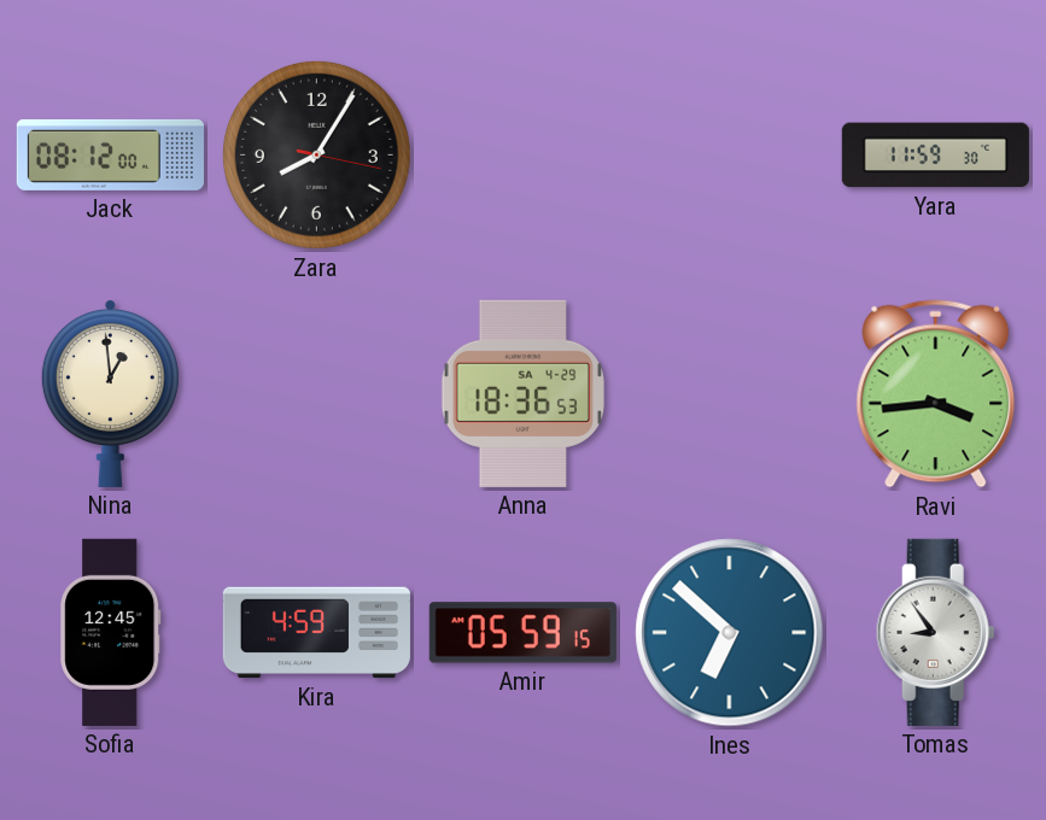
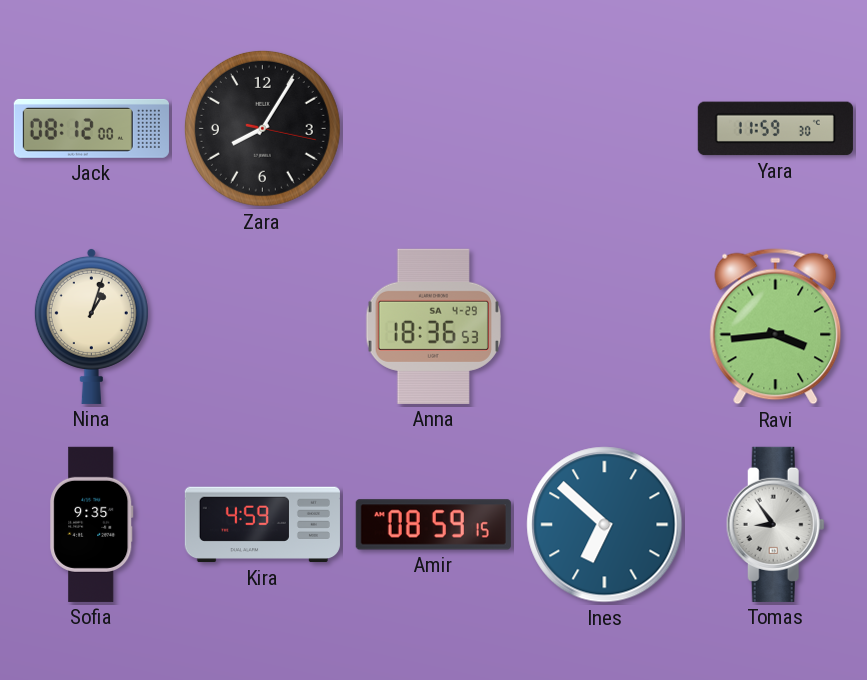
Nina: 12:59 -> 1:03
Sofia: 12:45 -> 9:35
Amir: 05:59 -> 08:59
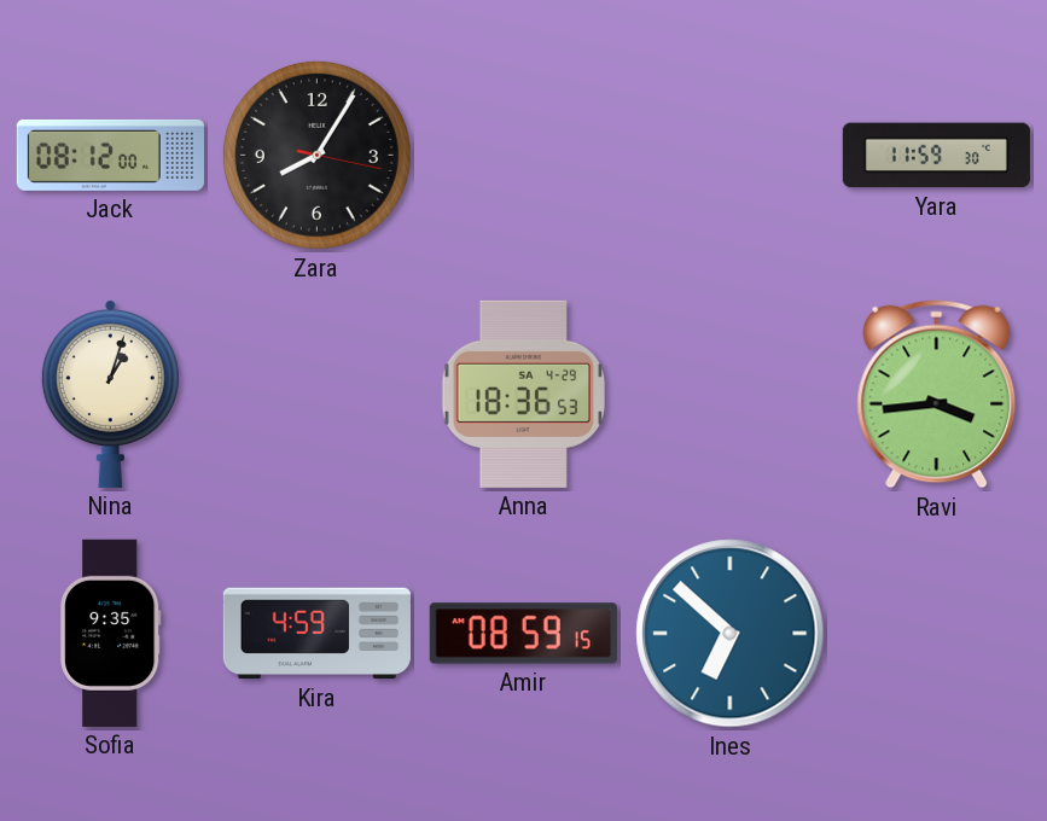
Tomas: 8:54 -> none
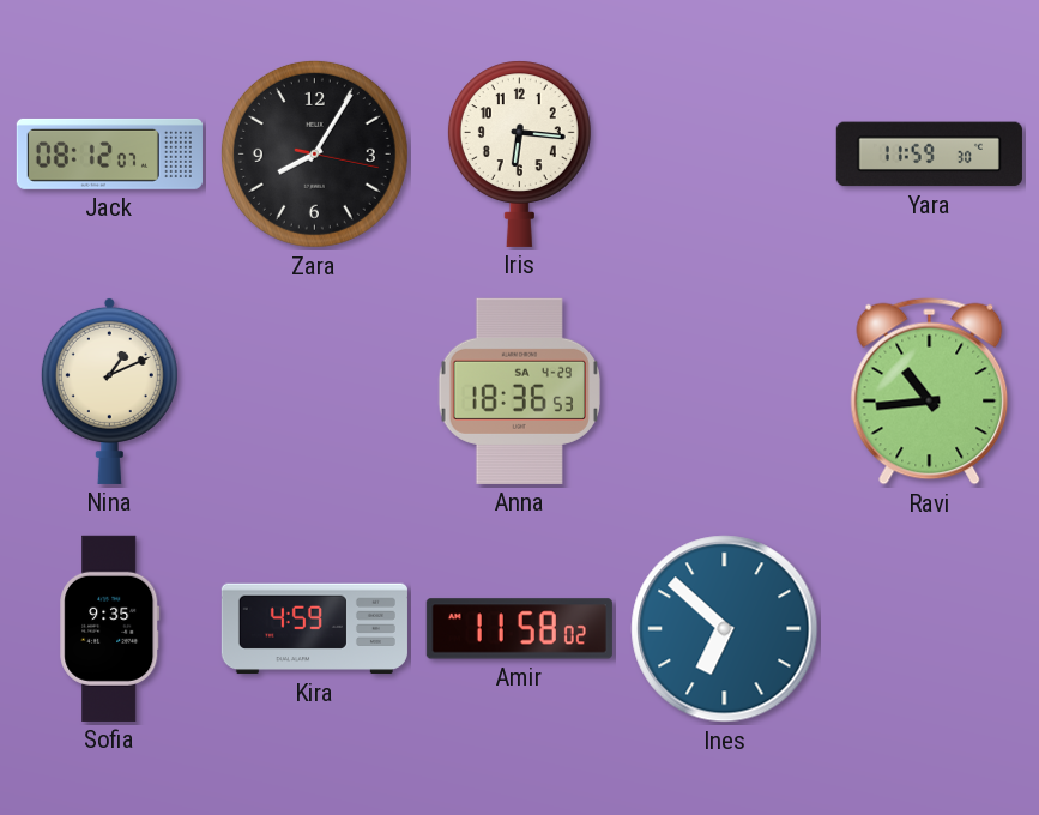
Jack: 08:12:00 -> 08:12:07
Iris: none -> 6:16
Nina: 1:03 -> 1:11
Ravi: 3:44 -> 10:44
Amir: 08:59 -> 11:58
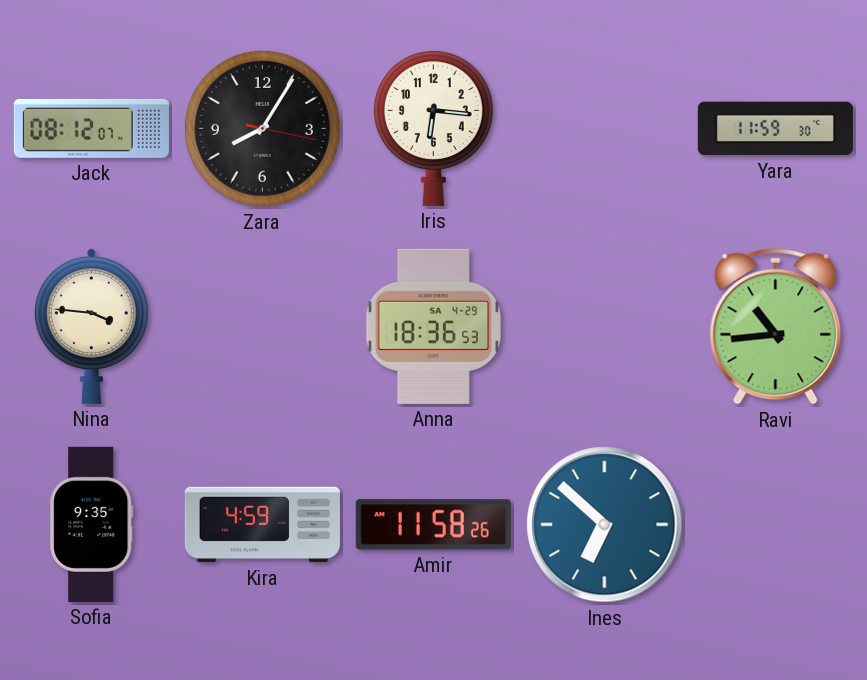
Nina: 1:11 -> 3:46
Amir: 11:58:02 -> 11:58:26
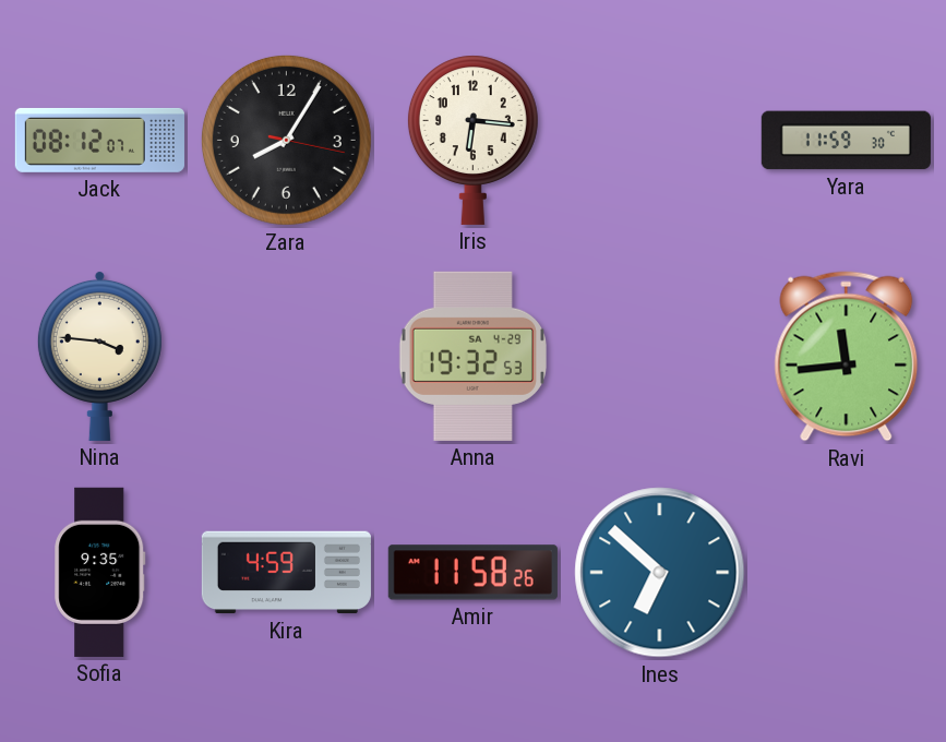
Anna: 18:36 -> 19:32
Ravi: 10:44 -> 11:44
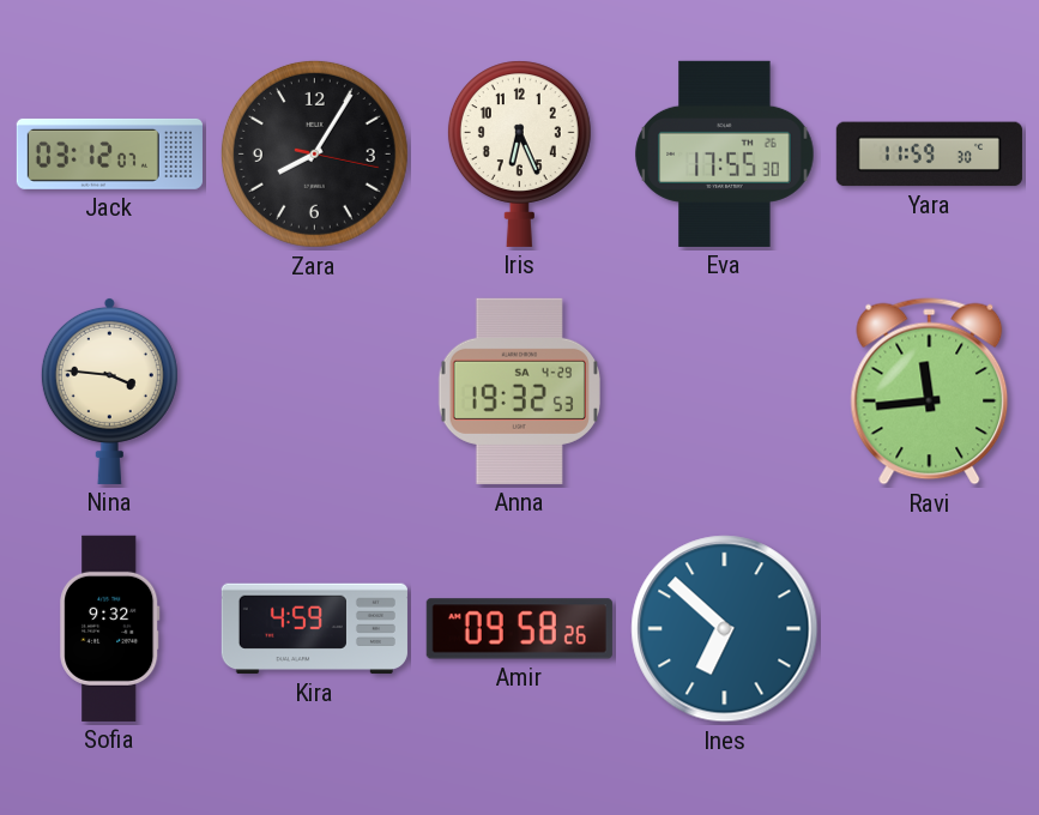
Jack: 08:12 -> 03:12
Iris: 6:16 -> 6:26
Eva: none -> 17:55
Sofia: 9:35 -> 9:32
Amir: 11:58 -> 09:58
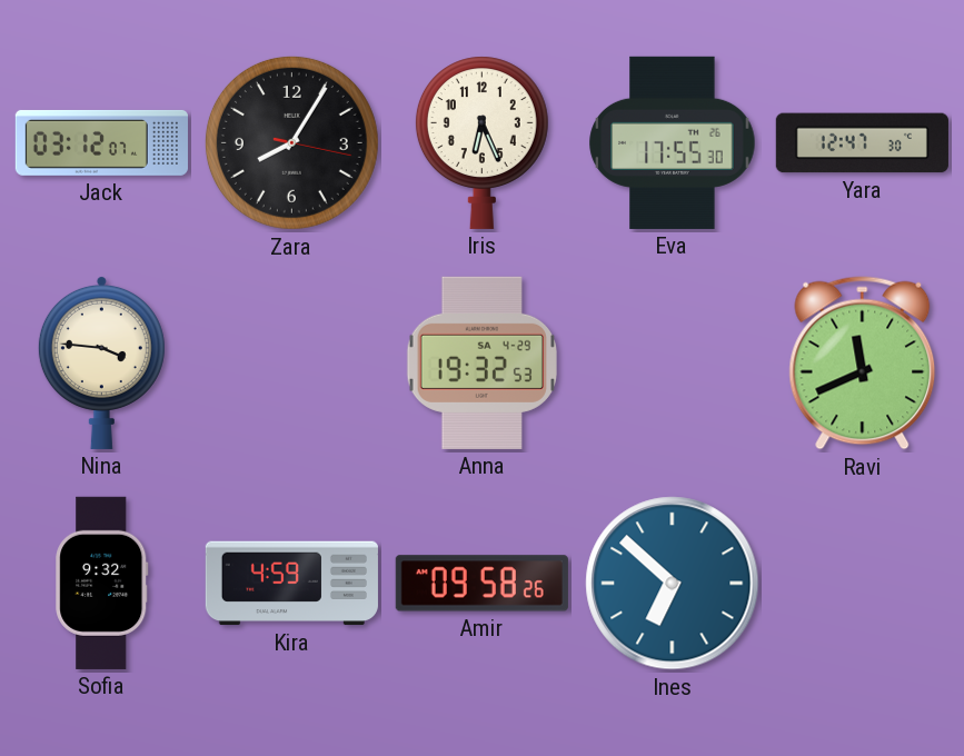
Yara: 11:59 -> 12:47
Ravi: 11:44 -> 11:41
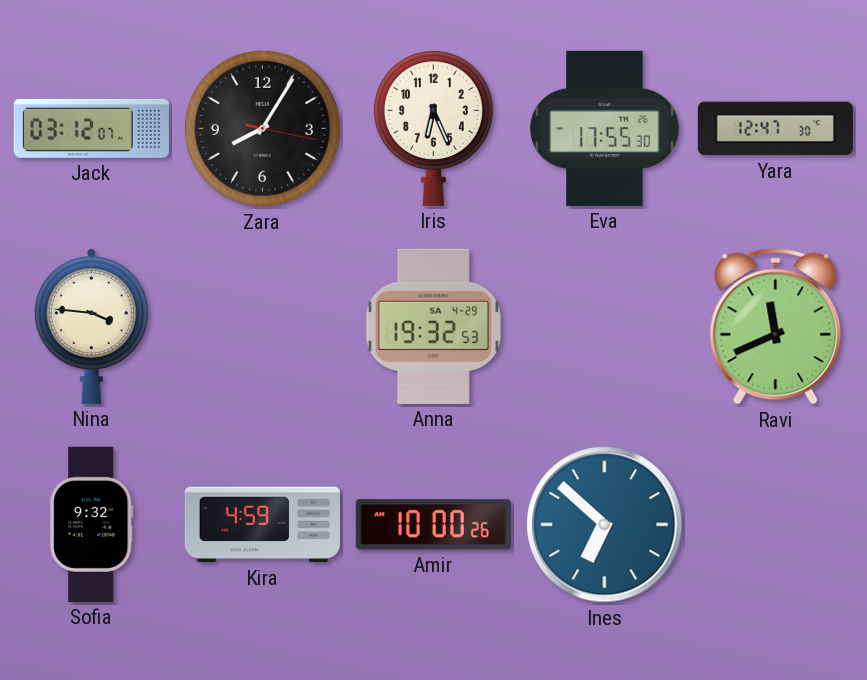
Amir: 09:58 -> 10:00
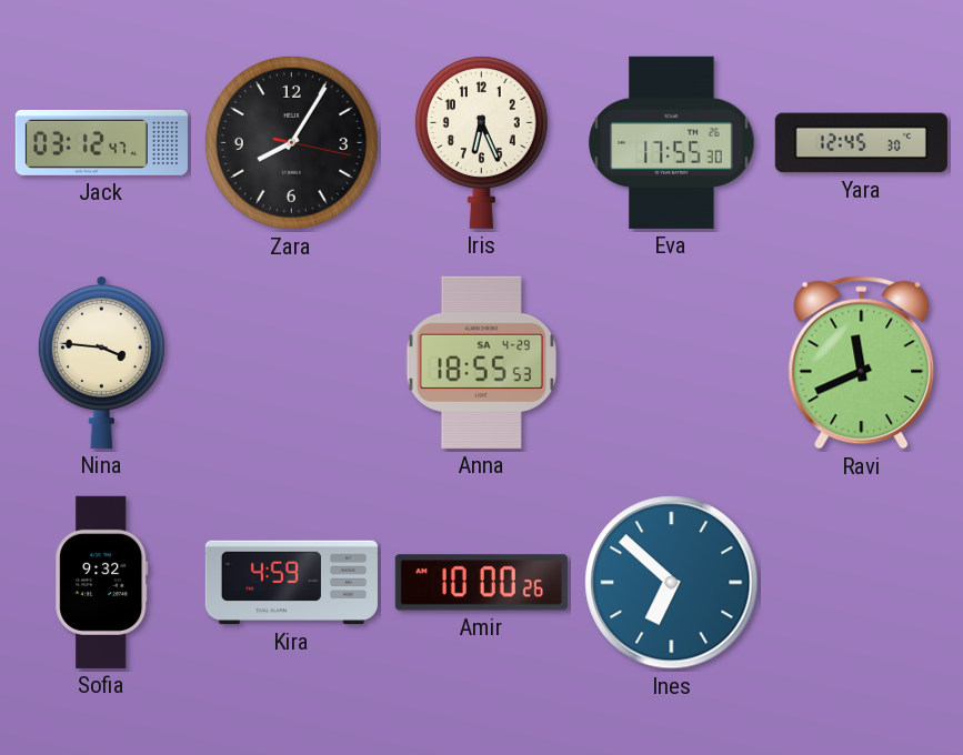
Jack: 03:12:07 -> 03:12:47
Yara: 12:47 -> 12:45
Anna: 19:32 -> 18:55
